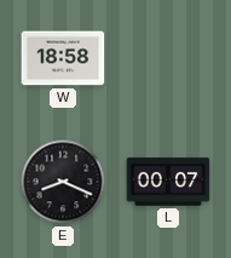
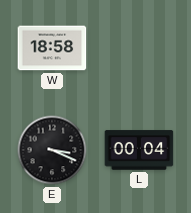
E: 8:19 -> 3:19
L: 00:07 -> 00:04
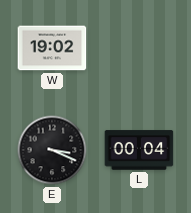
W: 18:58 -> 19:02
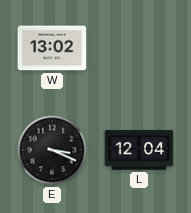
W: 19:02 -> 13:02
L: 00:04 -> 12:04
